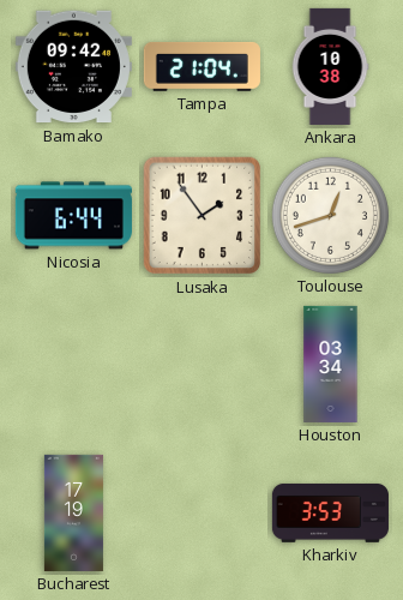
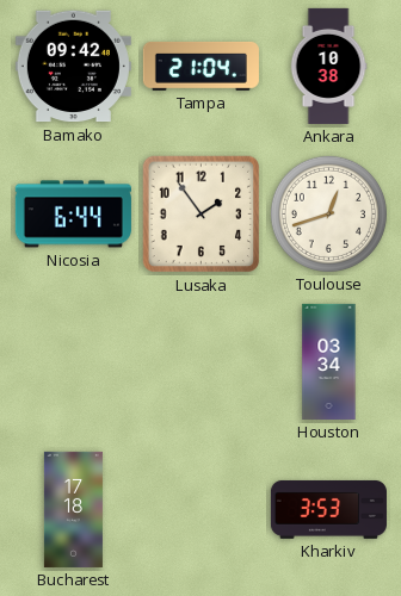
Bucharest: 17:19 -> 17:18
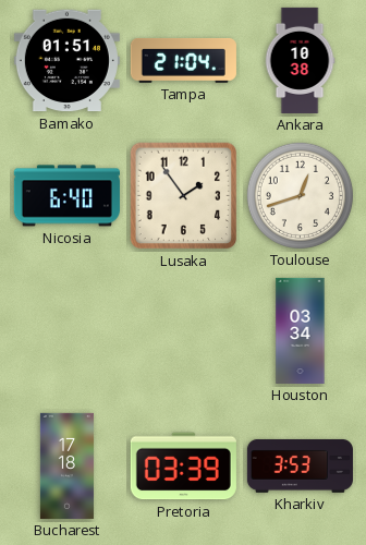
Bamako: 09:42 -> 01:51
Nicosia: 6:44 -> 6:40
Pretoria: none -> 03:39
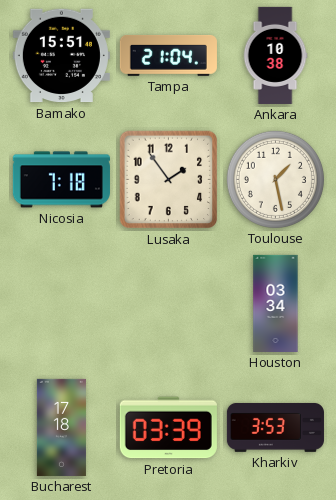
Bamako: 01:51 -> 15:51
Nicosia: 6:40 -> 7:18
Toulouse: 12:42 -> 1:28
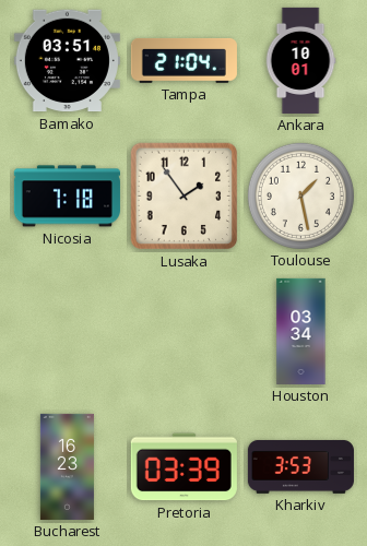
Bamako: 15:51 -> 03:51
Ankara: 10:38 -> 10:01
Bucharest: 17:18 -> 16:23
